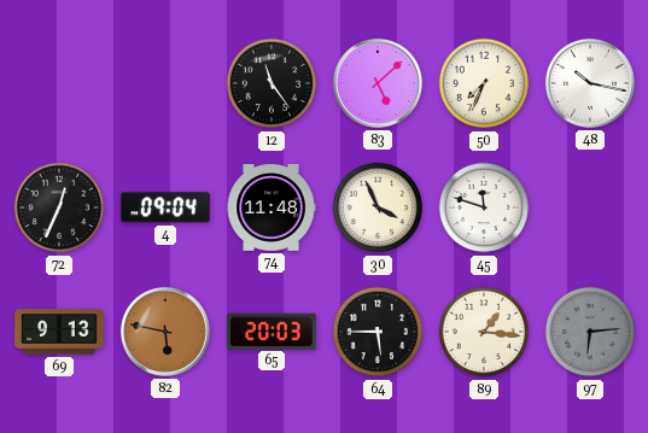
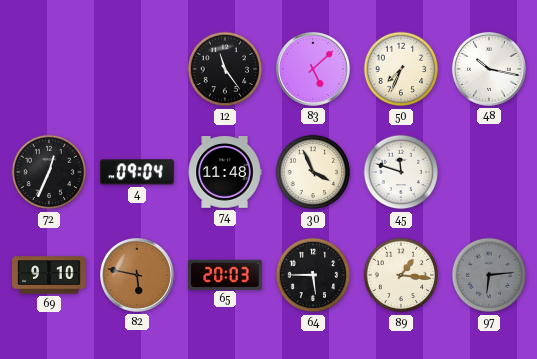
69: 9:13 -> 9:10
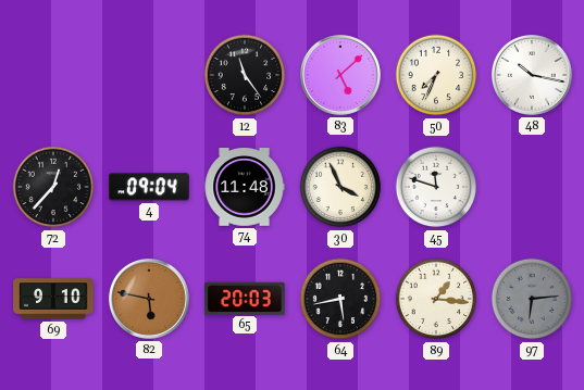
72: 12:34 -> 12:37
64: 5:45 -> 5:43
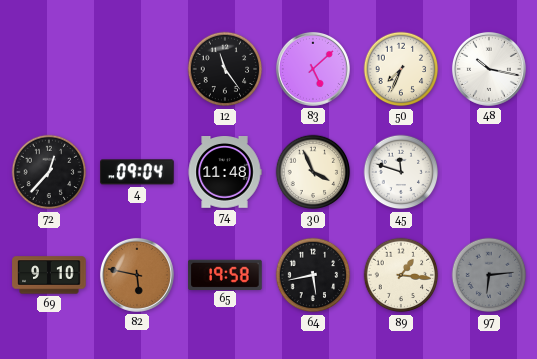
65: 20:03 -> 19:58
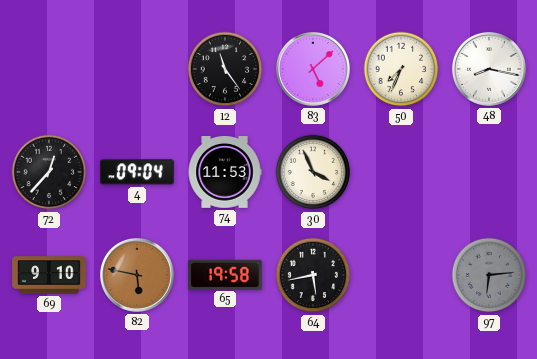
48: 10:17 -> 8:17
74: 11:48 -> 11:53
45: 11:48 -> none
89: 1:16 -> none
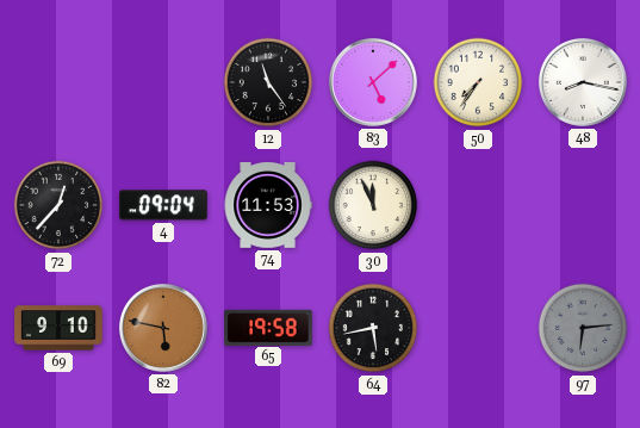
50: 7:34 -> 7:36
30: 3:56 -> 11:56
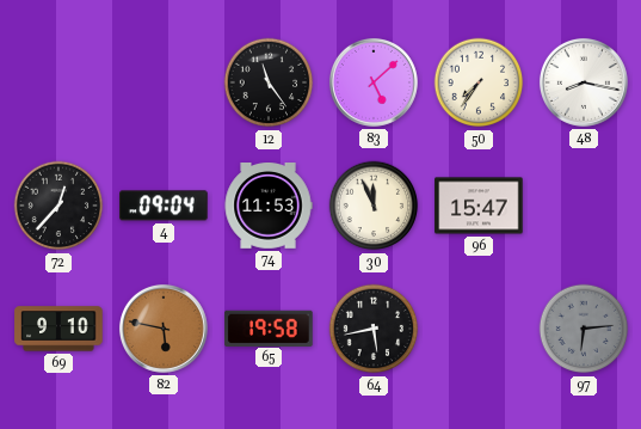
96: none -> 15:47
